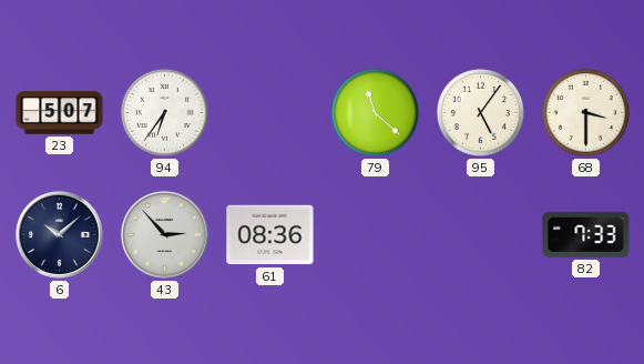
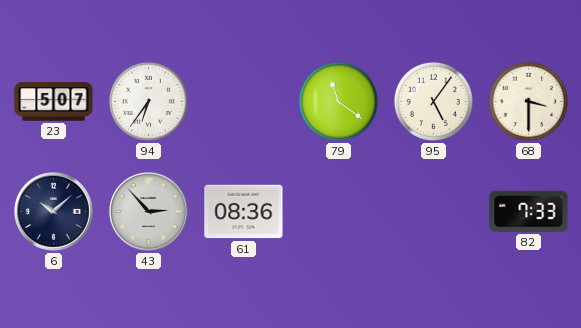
79: 11:22 -> 11:21
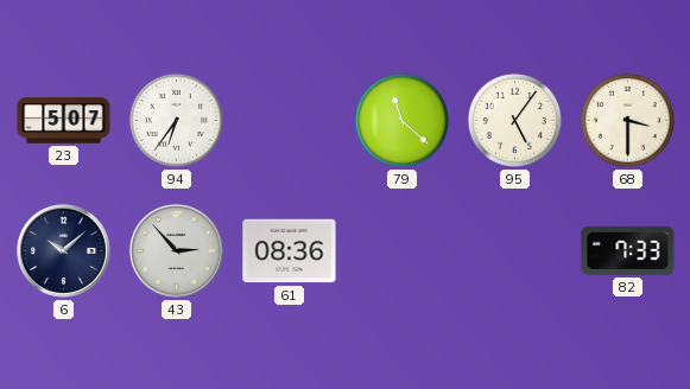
79: 11:21 -> 11:22
